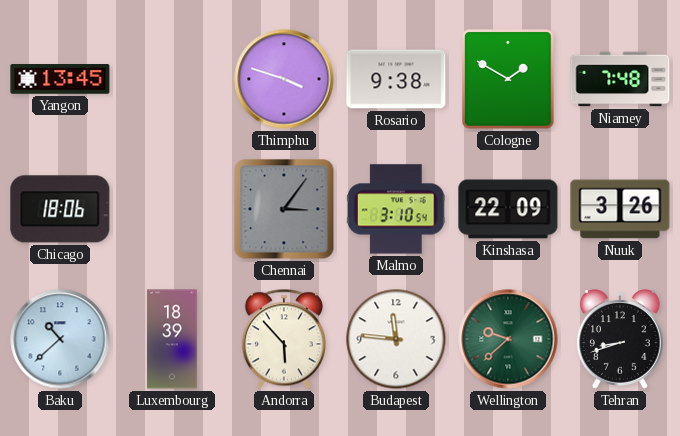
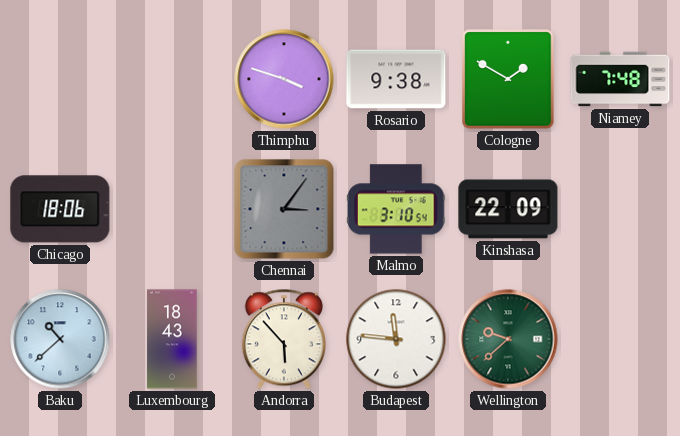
Yangon: 13:45 -> none
Nuuk: 3:26 -> none
Luxembourg: 18:39 -> 18:43
Tehran: 8:42 -> none
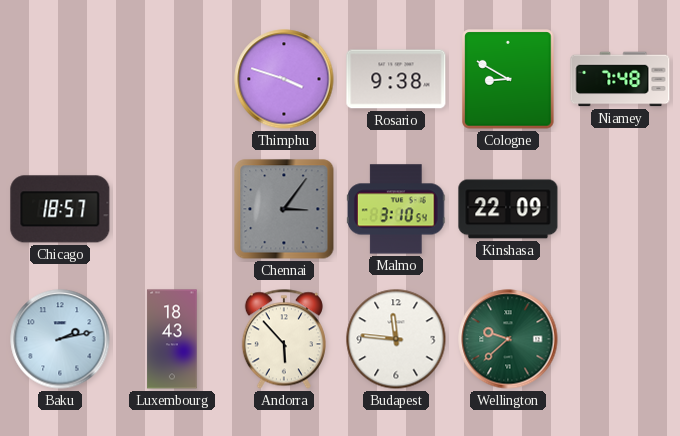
Cologne: 1:50 -> 8:50
Chicago: 18:06 -> 18:57
Baku: 10:38 -> 2:13
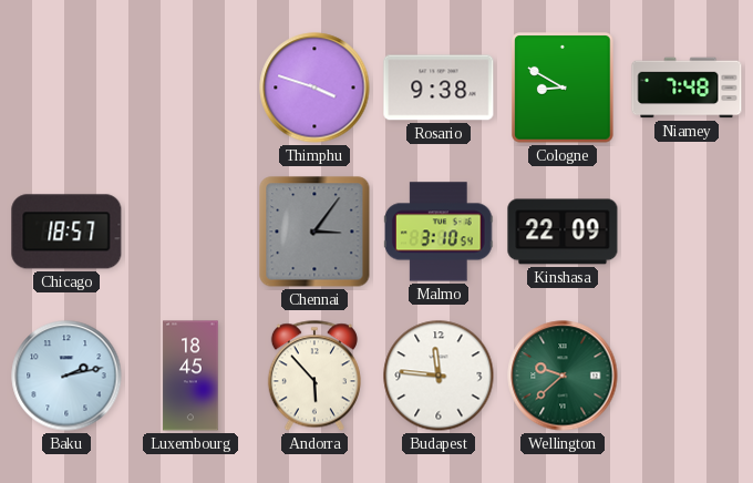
Luxembourg: 18:43 -> 18:45
